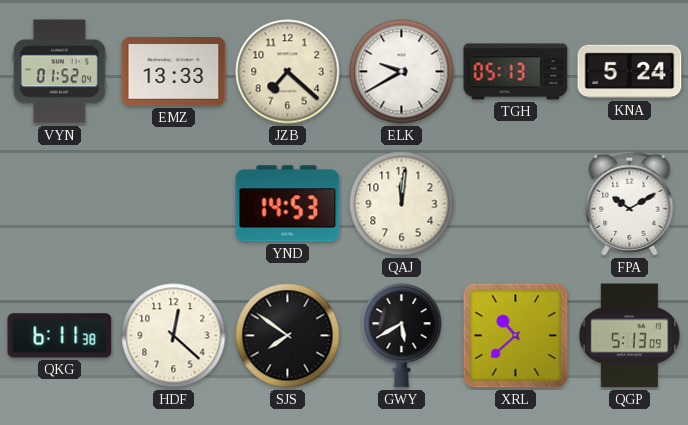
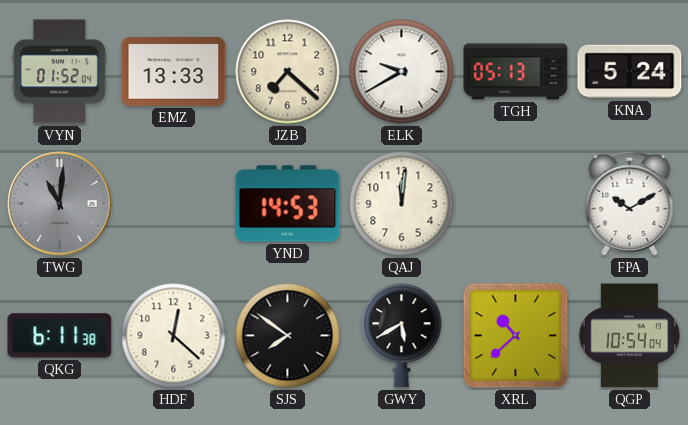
TWG: none -> 11:01
QGP: 5:13 -> 10:54
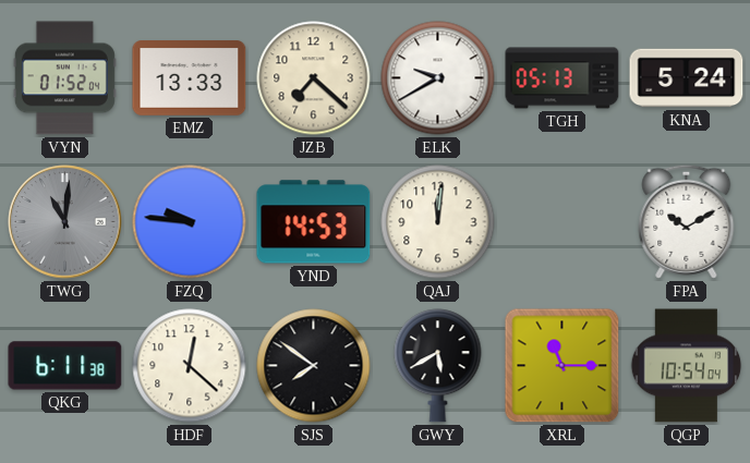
FZQ: none -> 9:46
XRL: 10:38 -> 11:15
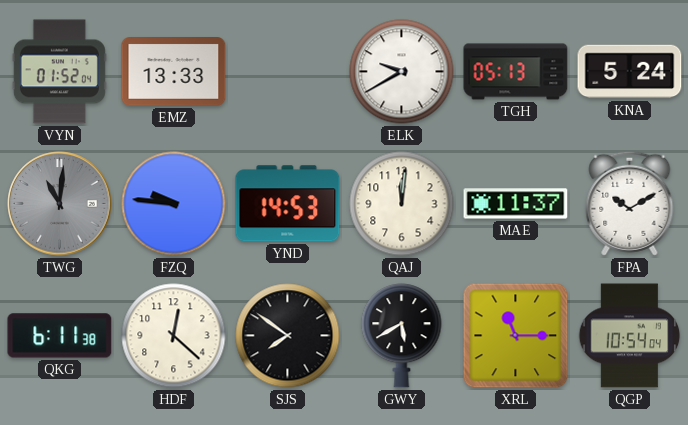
JZB: 7:22 -> none
MAE: none -> 11:37
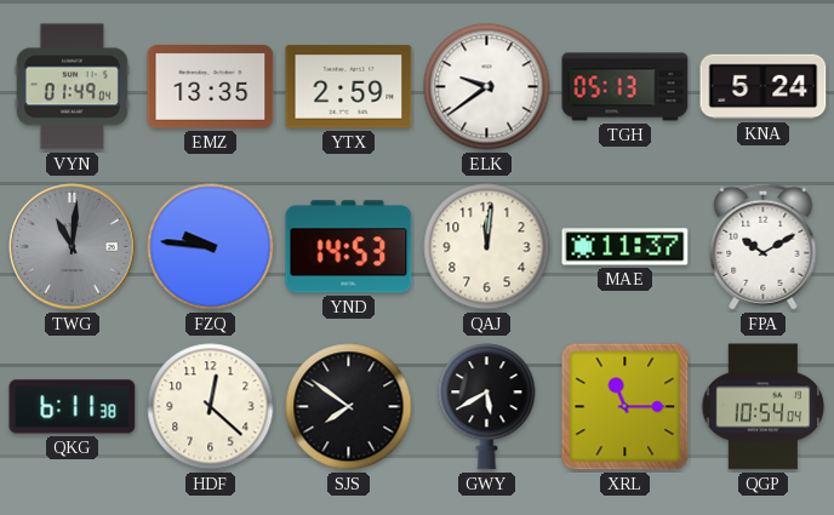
VYN: 01:52 -> 01:49
EMZ: 13:33 -> 13:35
YTX: none -> 2:59
ELK: 9:40 -> 9:39
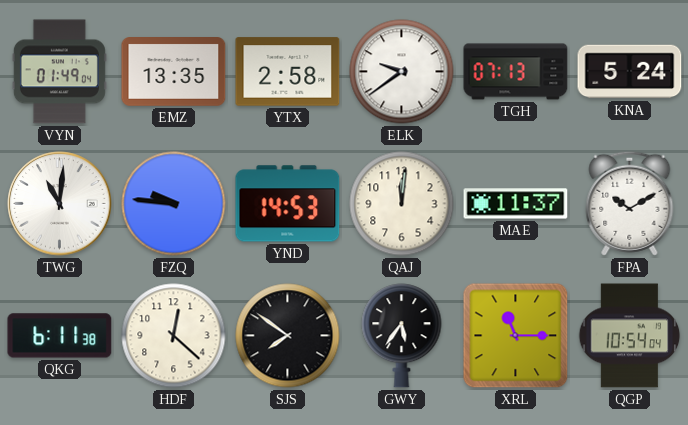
YTX: 2:59 -> 2:58
TGH: 05:13 -> 07:13
TWG dial: grey -> white
GWY: 5:40 -> 5:36
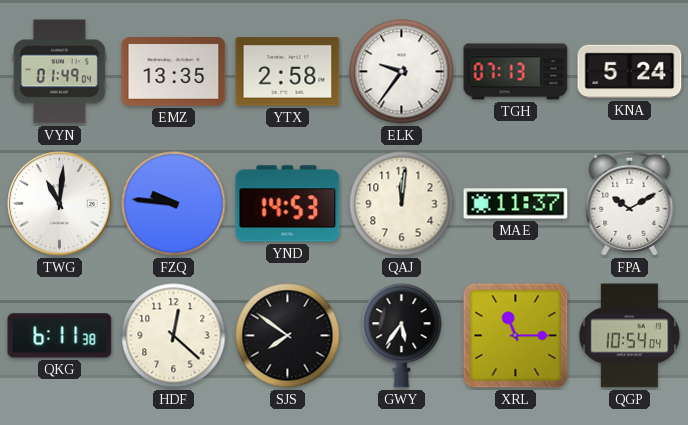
ELK: 9:39 -> 9:36
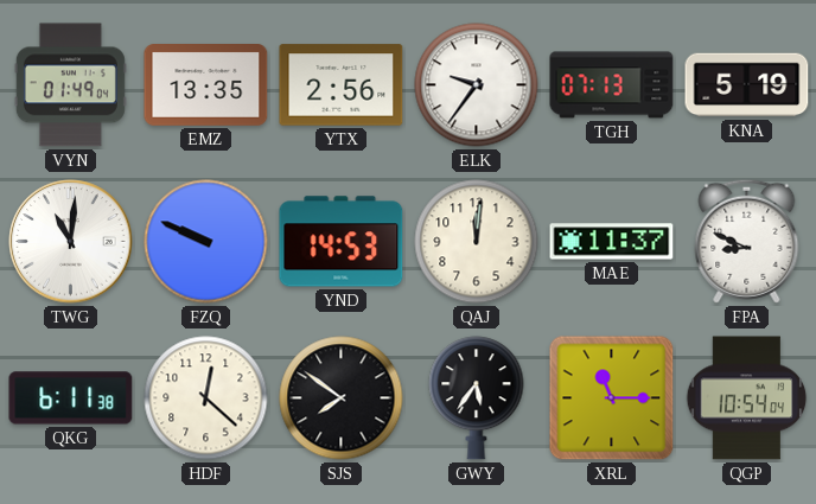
YTX: 2:58 -> 2:56
KNA: 5:24 -> 5:19
FZQ: 9:46 -> 9:49
FPA: 10:10 -> 8:49
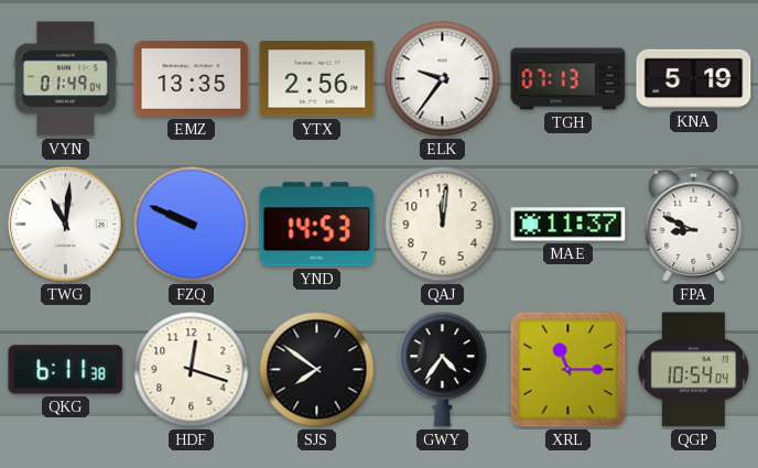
HDF: 12:22 -> 12:18
GWY: 5:36 -> 4:36
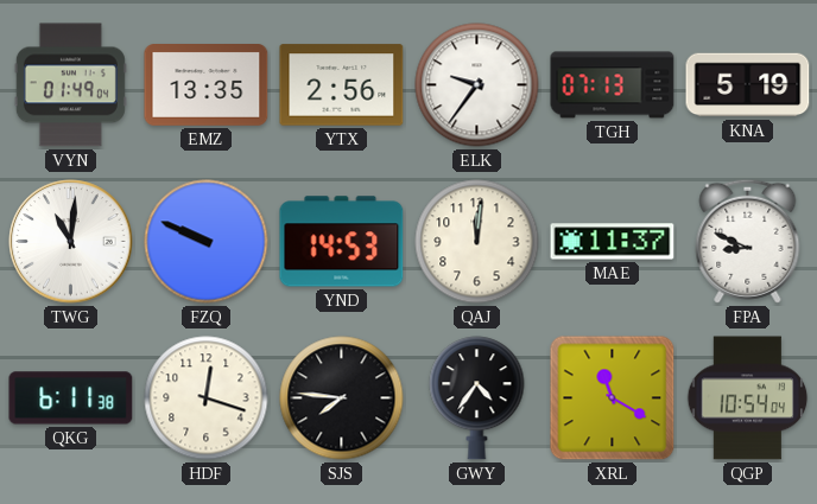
SJS: 7:51 -> 7:46
XRL: 11:15 -> 11:20
